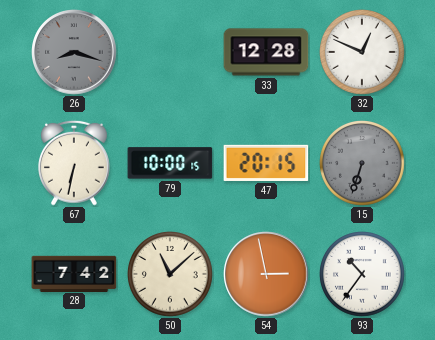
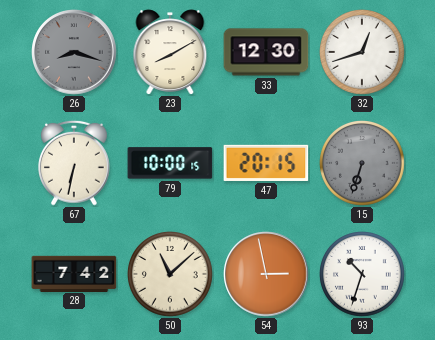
23: none -> 8:10
33: 12:28 -> 12:30
32: 12:49 -> 12:42
93: 10:36 -> 10:33
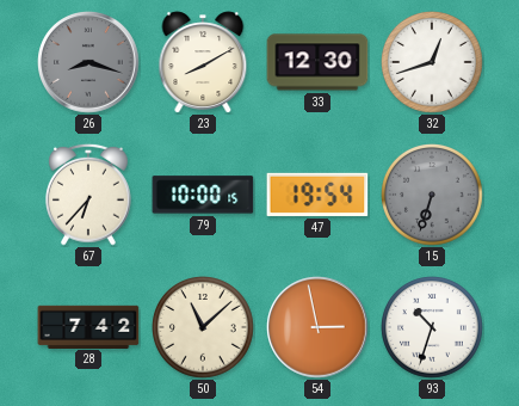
67: 6:32 -> 6:37
47: 20:15 -> 19:54
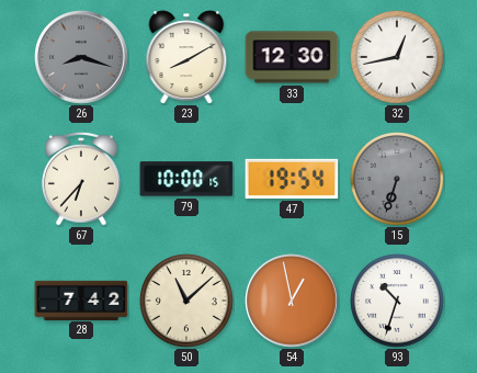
32: 12:42 -> 12:43
54: 2:58 -> 12:58
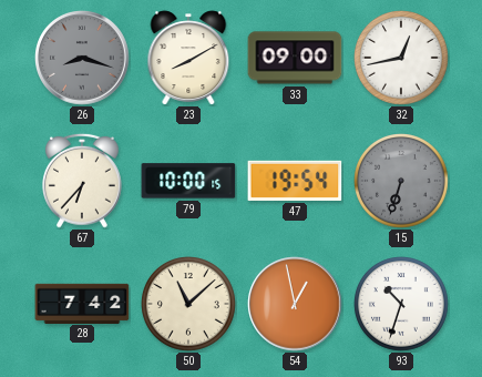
33: 12:30 -> 09:00
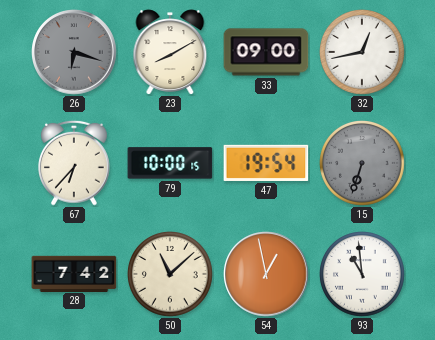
26: 8:18 -> 6:18
93: 10:33 -> 10:59
